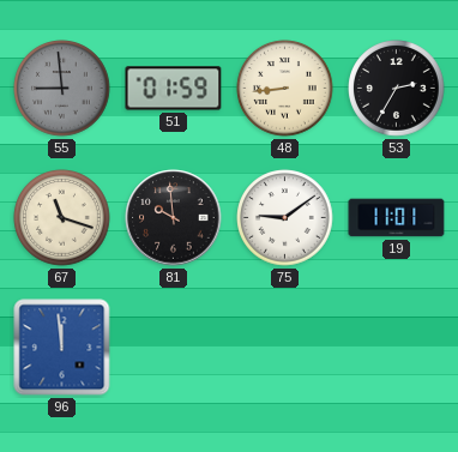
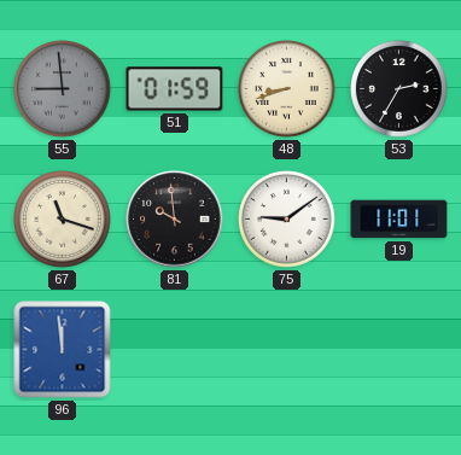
48: 8:44 -> 8:42
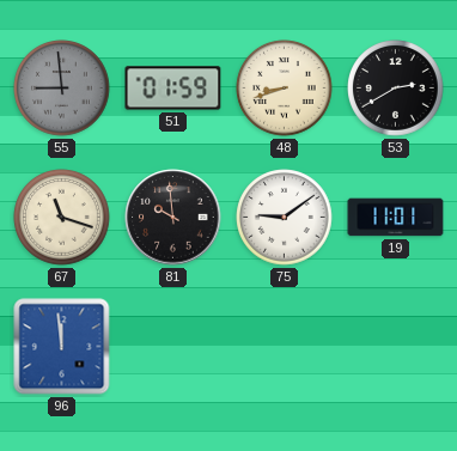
53: 2:35 -> 2:40
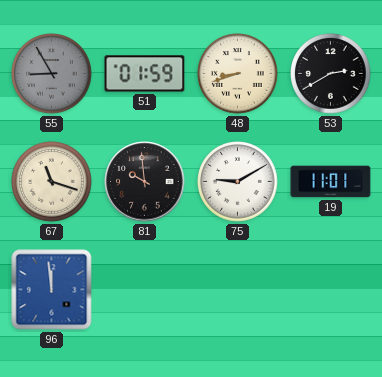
55: 8:59 -> 8:55
75: 9:09 -> 9:10
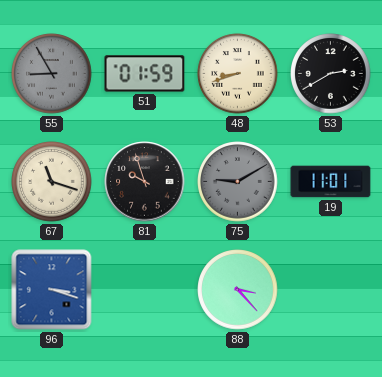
81: 9:59 -> 9:57
75 dial: white -> grey
96: 11:59 -> 3:18
88: none -> 3:23
